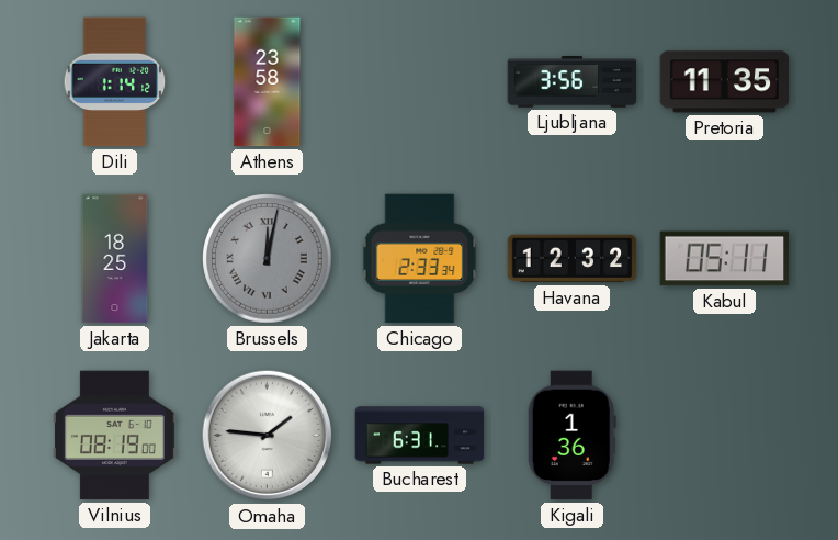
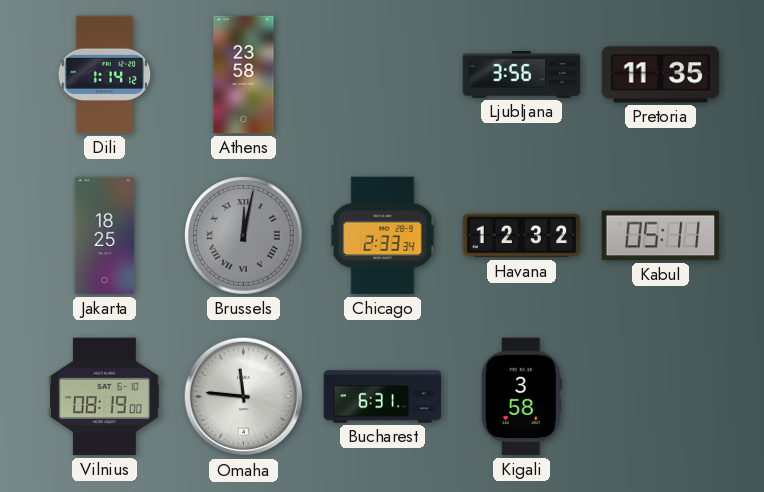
Omaha: 1:46 -> 11:46
Kigali: 1:36 -> 3:58
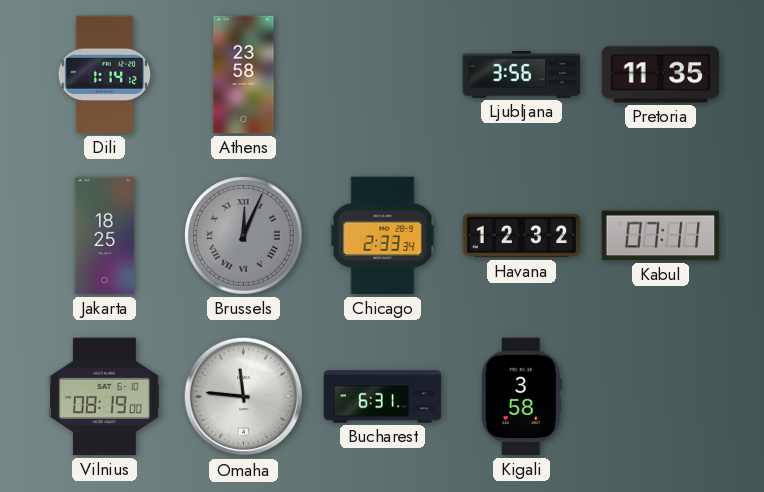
Brussels: 12:02 -> 12:04
Kabul: 05:11 -> 07:11
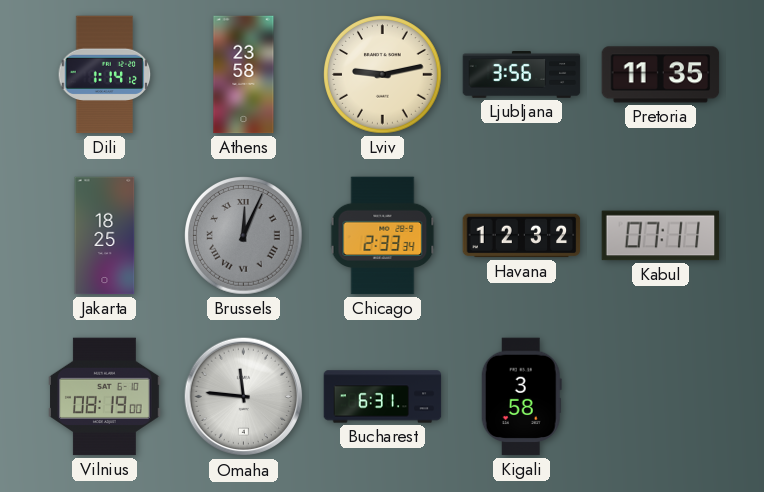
Lviv: none -> 9:13
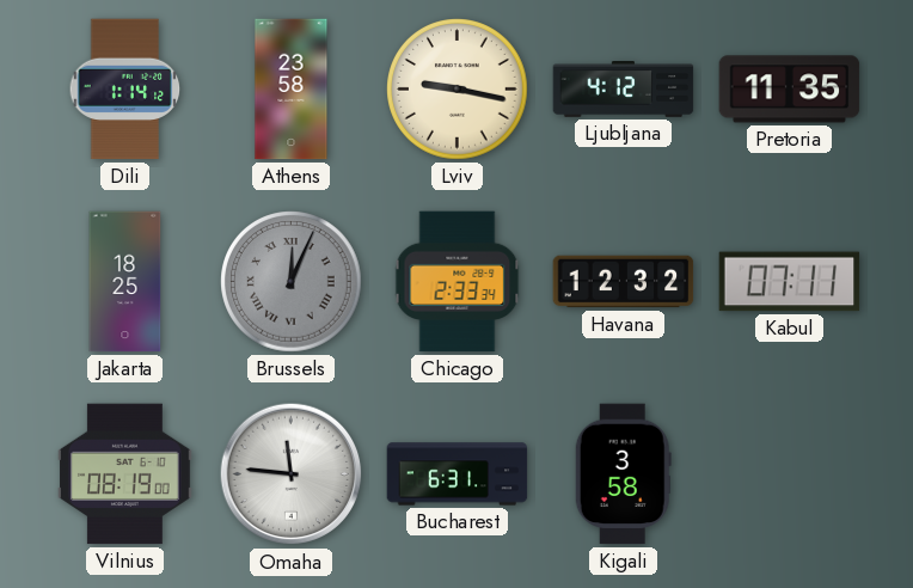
Lviv: 9:13 -> 9:17
Ljubljana: 3:56 -> 4:12
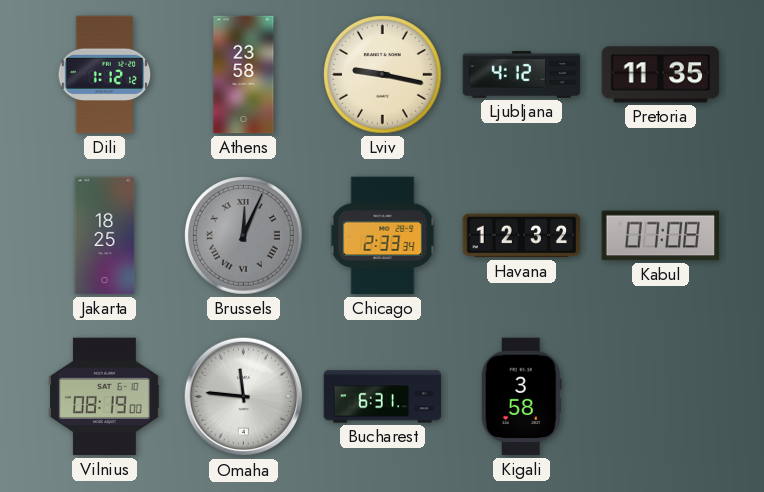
Dili: 1:14 -> 1:12
Kabul: 07:11 -> 07:08
